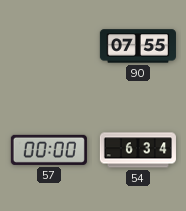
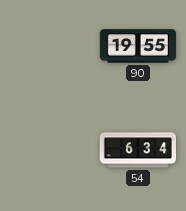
90: 07:55 -> 19:55
57: 00:00 -> none
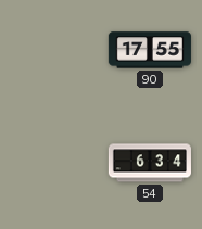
90: 19:55 -> 17:55
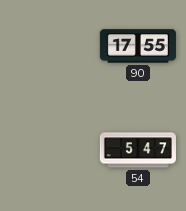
54: 6:34 -> 5:47
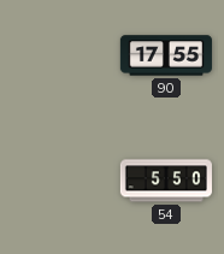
54: 5:47 -> 5:50
